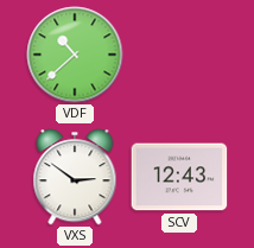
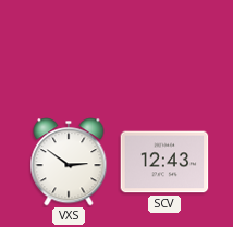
VDF: 10:38 -> none
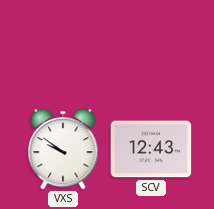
VXS: 2:51 -> 9:51
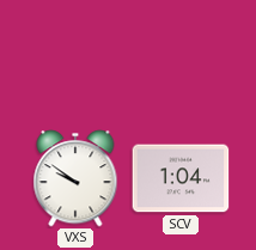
SCV: 12:43 -> 1:04
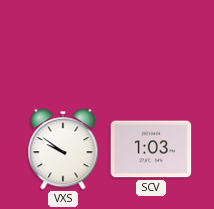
SCV: 1:04 -> 1:03
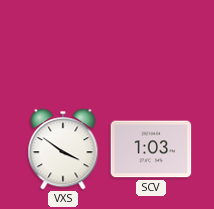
VXS: 9:51 -> 3:51
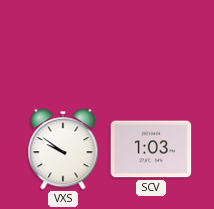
VXS: 3:51 -> 9:51
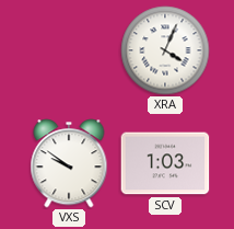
XRA: none -> 4:04
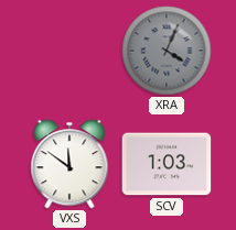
XRA dial: white -> grey
VXS: 9:51 -> 11:51
